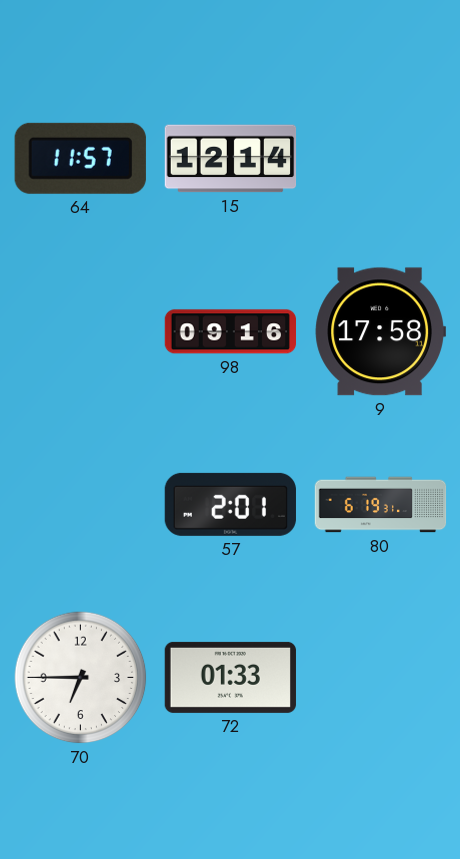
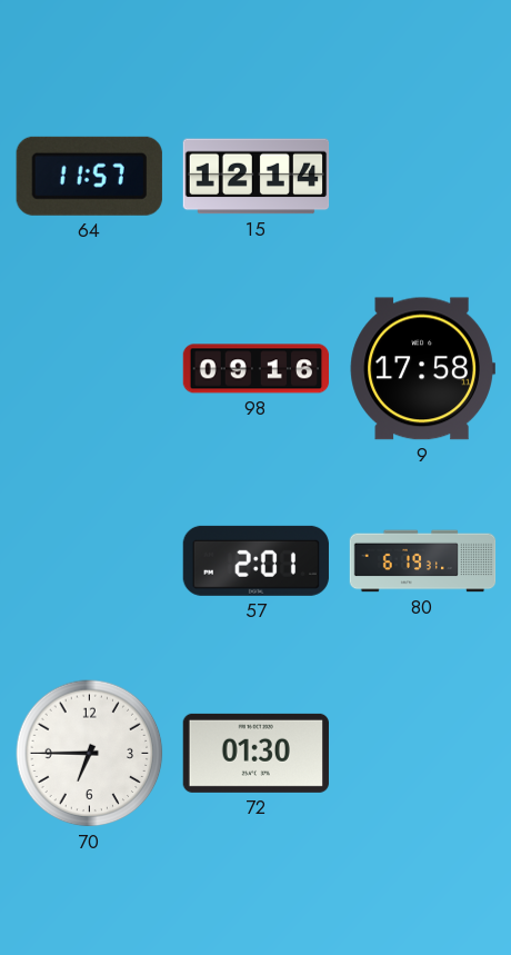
72: 01:33 -> 01:30
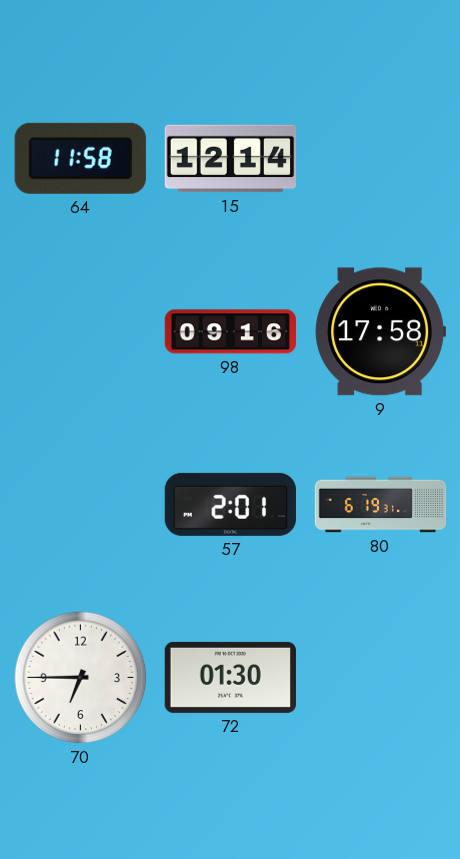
64: 11:57 -> 11:58
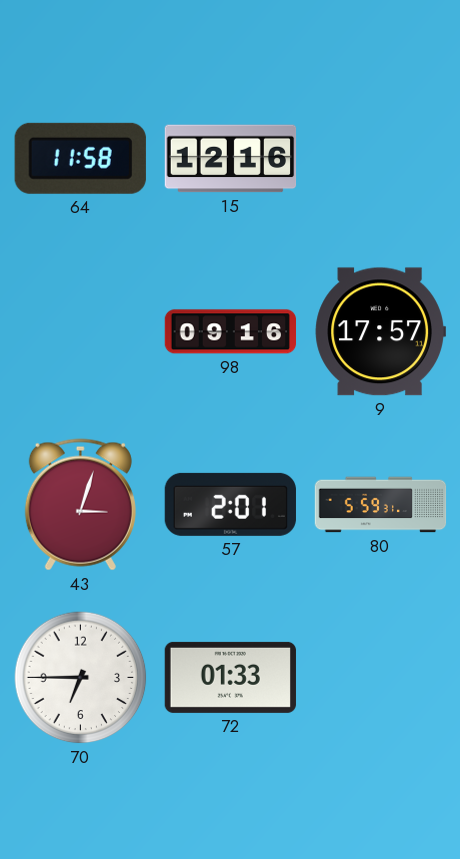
15: 12:14 -> 12:16
9: 17:58 -> 17:57
43: none -> 3:03
80: 6:19 -> 5:59
72: 01:30 -> 01:33
